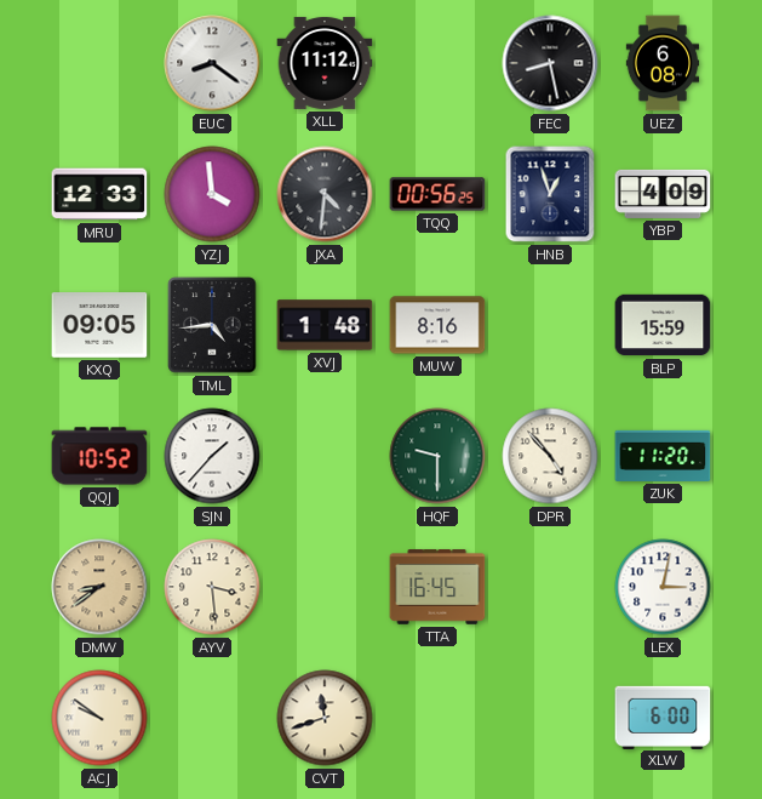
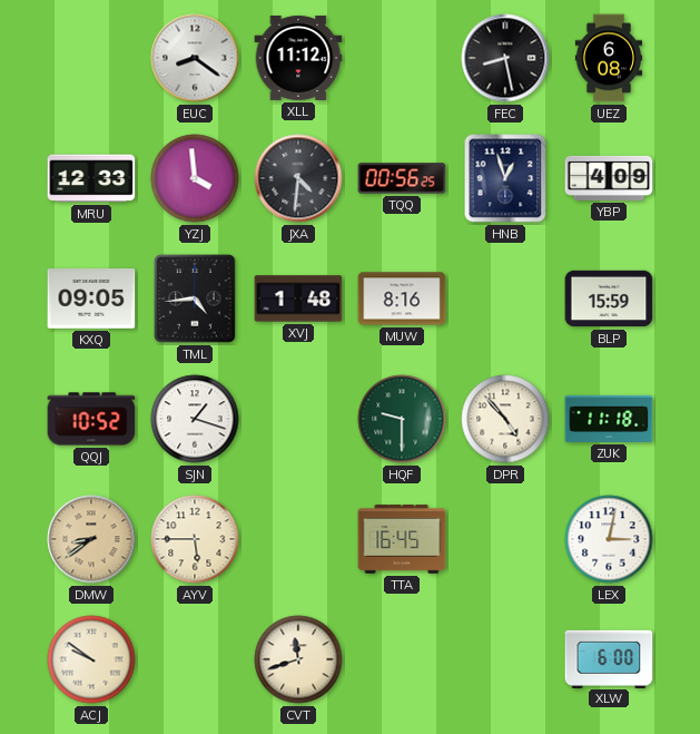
SJN: 1:37 -> 1:18
ZUK: 11:20 -> 11:18
AYV: 3:29 -> 5:45
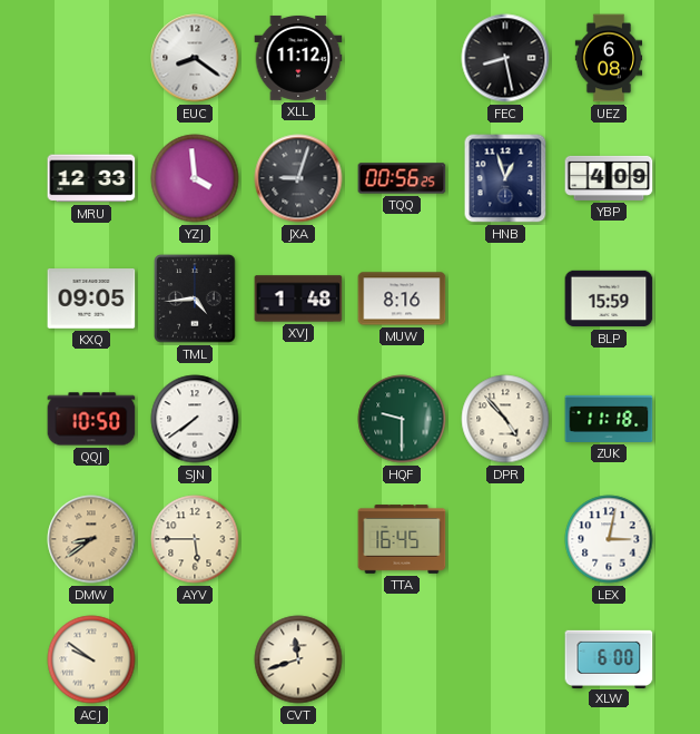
JXA: 4:31 -> 9:03
QQJ: 10:52 -> 10:50
SJN: 1:18 -> 7:39
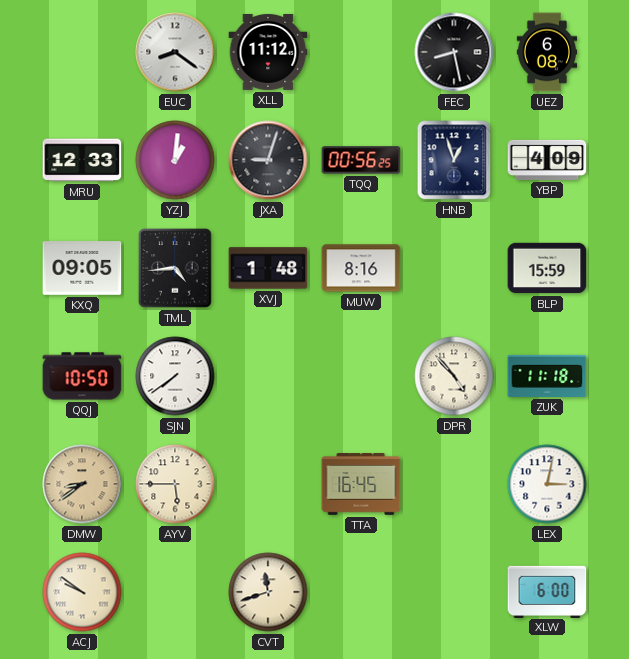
YZJ: 3:59 -> 1:01
HQF: 9:30 -> none
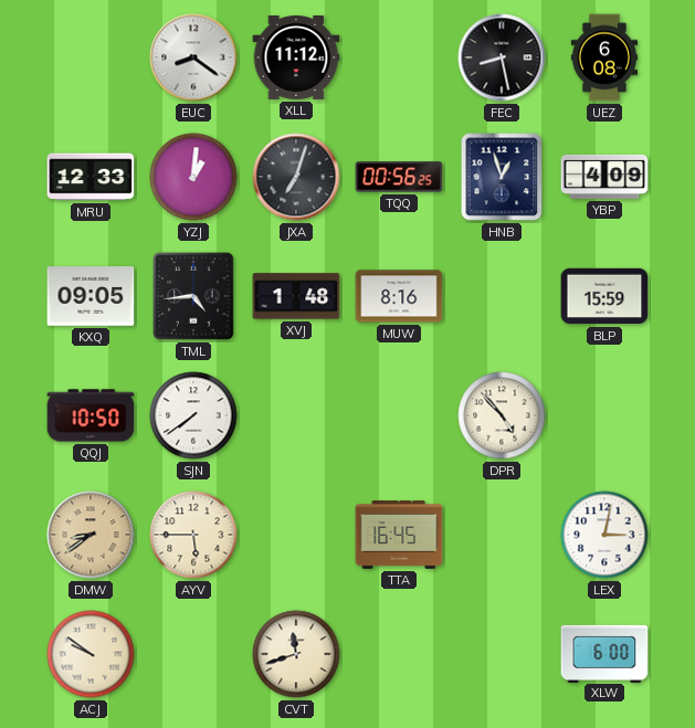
JXA: 9:03 -> 7:03
ZUK: 11:18 -> none
